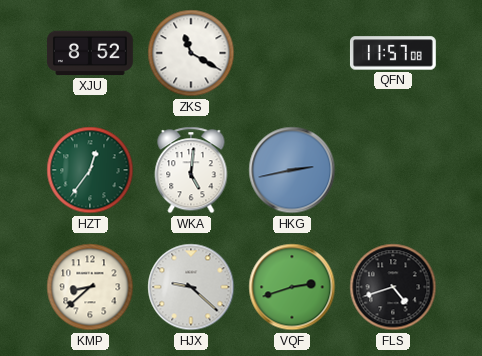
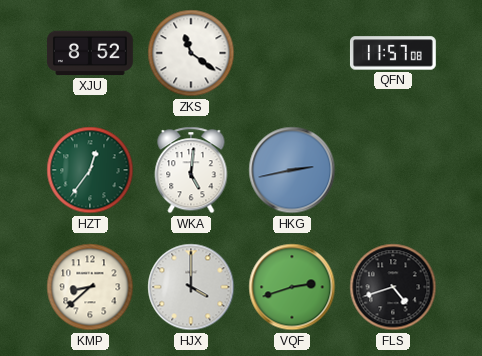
ZKS: 11:20 -> 11:21
HJX: 9:22 -> 4:00
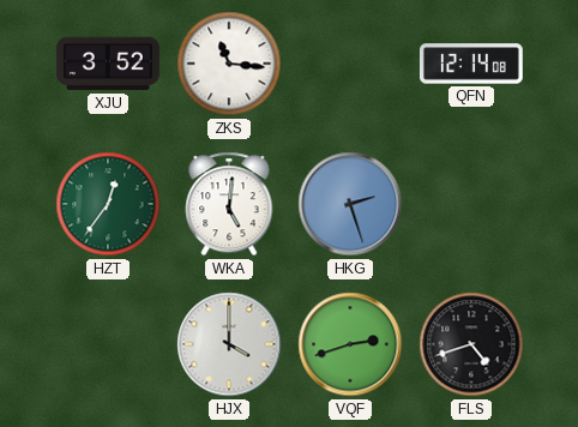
XJU: 8:52 -> 3:52
ZKS: 11:21 -> 11:16
QFN: 11:57 -> 12:14
HKG: 2:43 -> 2:27
KMP: 8:38 -> none
